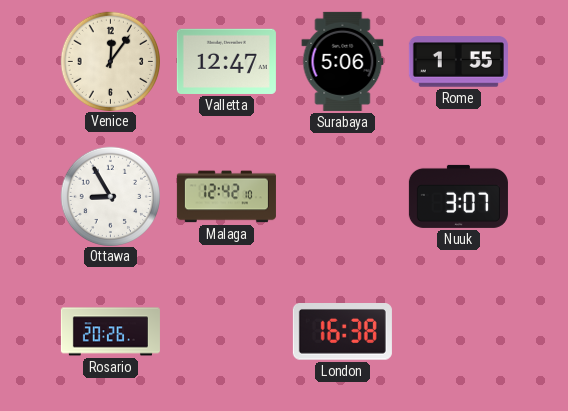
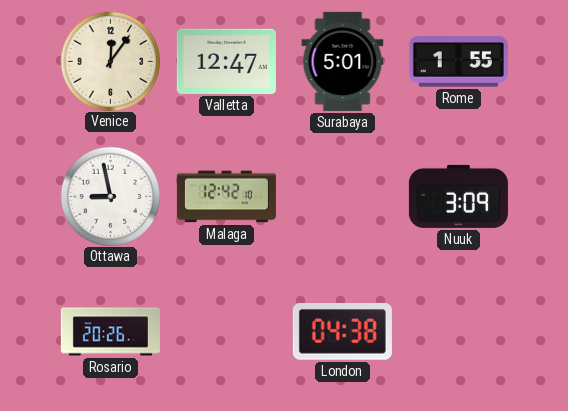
Surabaya: 5:06 -> 5:01
Ottawa: 8:55 -> 8:58
Nuuk: 3:07 -> 3:09
London: 16:38 -> 04:38
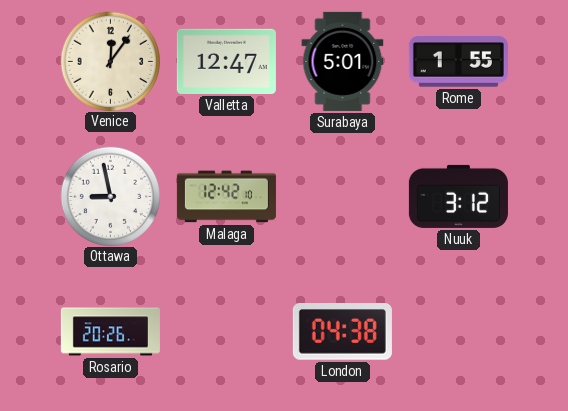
Nuuk: 3:09 -> 3:12
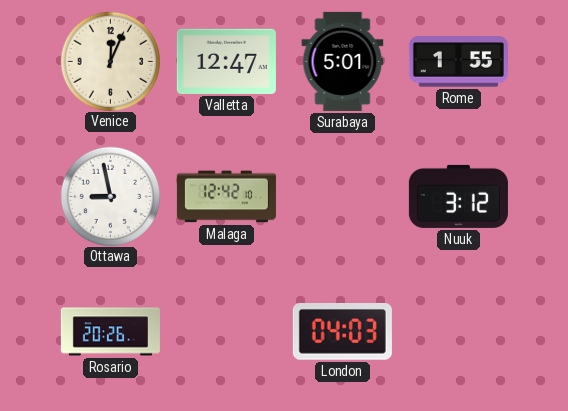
Venice: 12:06 -> 12:04
London: 04:38 -> 04:03
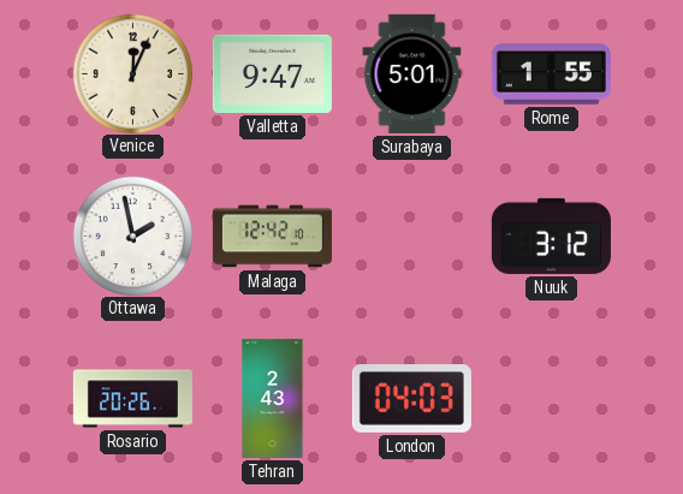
Valletta: 12:47 -> 9:47
Ottawa: 8:58 -> 1:58
Tehran: none -> 2:43
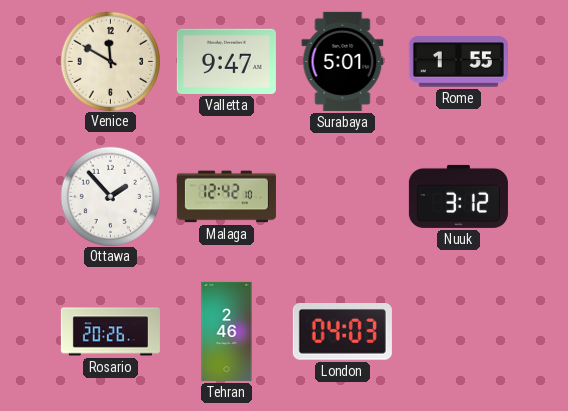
Venice: 12:04 -> 11:50
Ottawa: 1:58 -> 1:53
Tehran: 2:43 -> 2:46
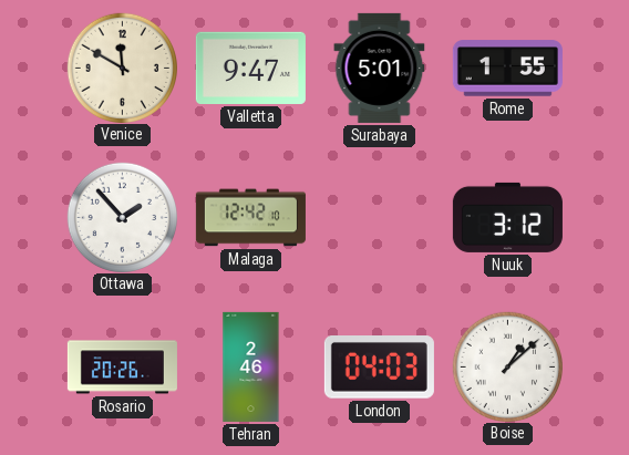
Boise: none -> 1:08
